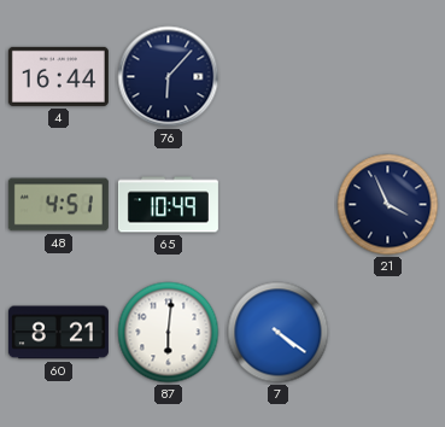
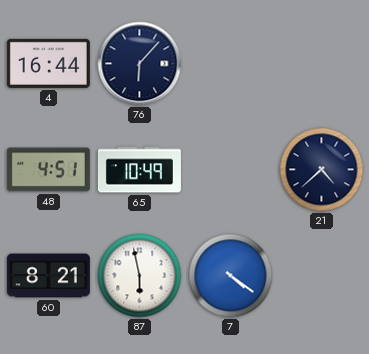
21: 3:56 -> 4:38
87: 6:01 -> 5:58
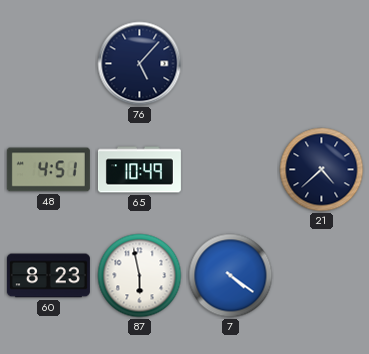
4: 16:44 -> none
76: 6:07 -> 5:07
60: 8:21 -> 8:23
